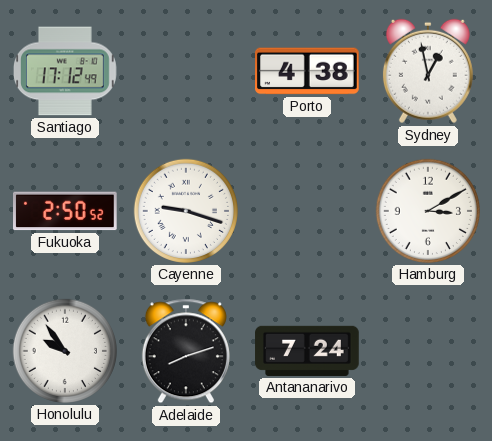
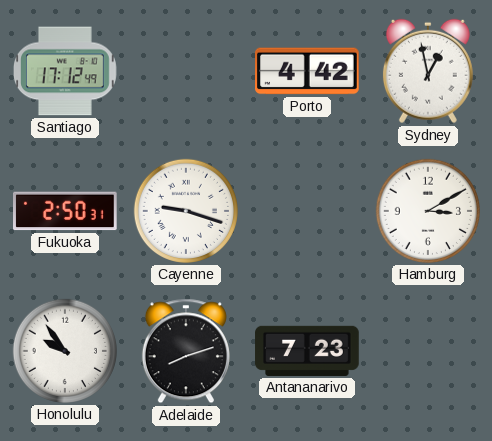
Porto: 4:38 -> 4:42
Fukuoka: 2:50:52 -> 2:50:31
Antananarivo: 7:24 -> 7:23
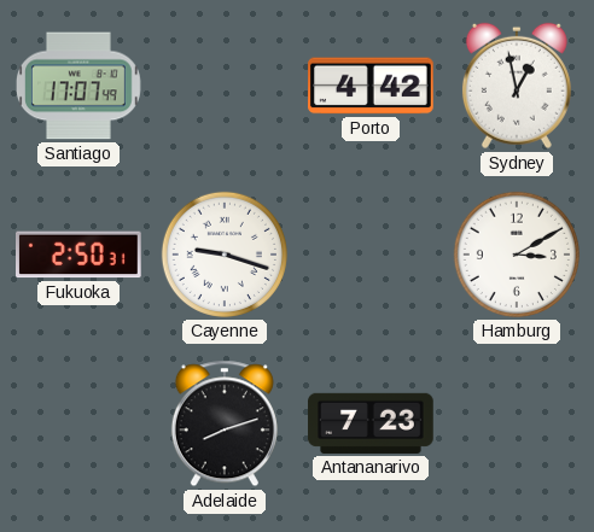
Santiago: 17:12 -> 17:07
Honolulu: 9:54 -> none
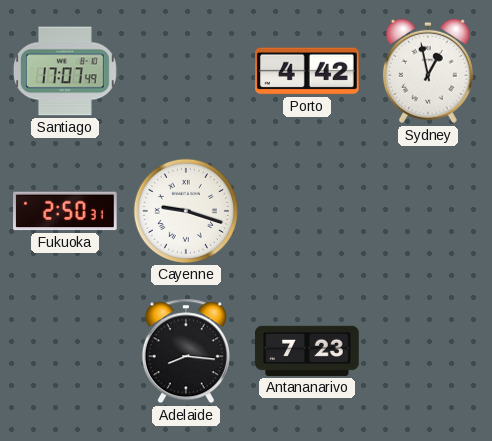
Hamburg: 3:10 -> none
Adelaide: 8:12 -> 8:16
